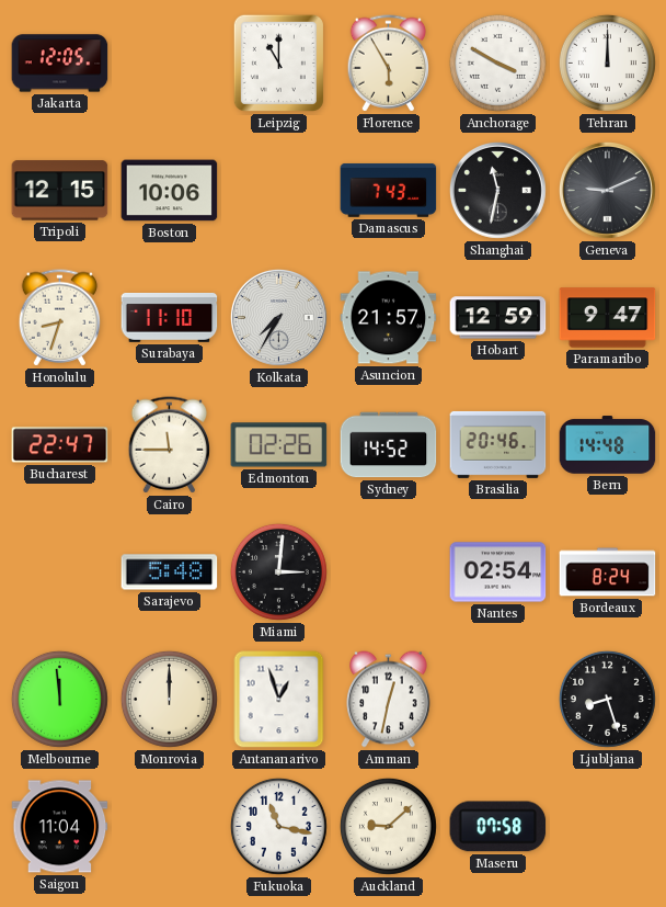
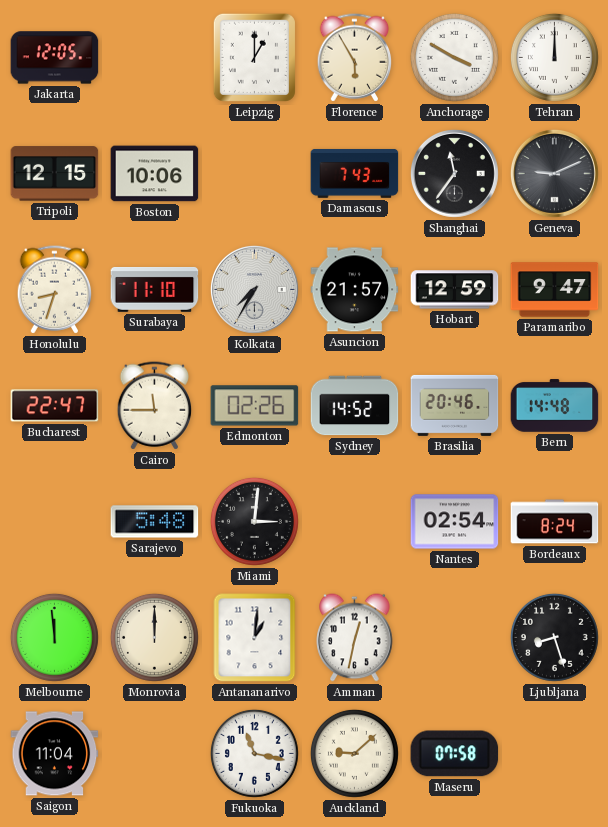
Leipzig: 11:00 -> 1:00
Shanghai: 11:32 -> 11:36
Antananarivo: 12:57 -> 1:01
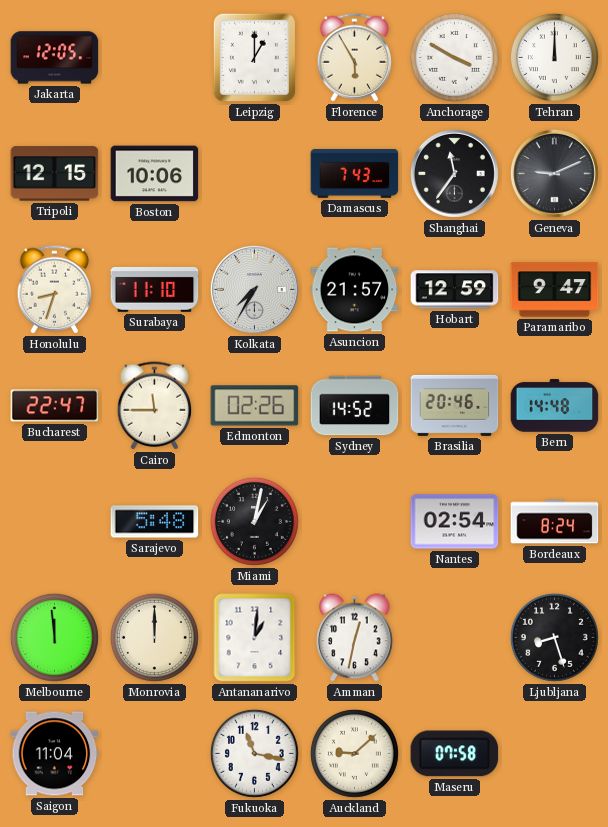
Miami: 3:01 -> 1:02
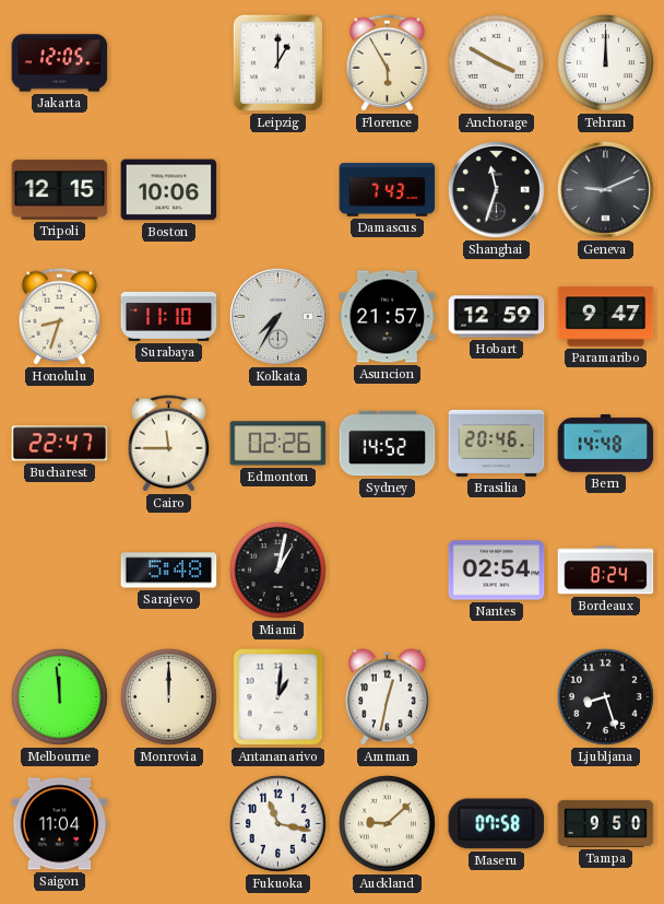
Shanghai: 11:36 -> 11:33
Tampa: none -> 9:50
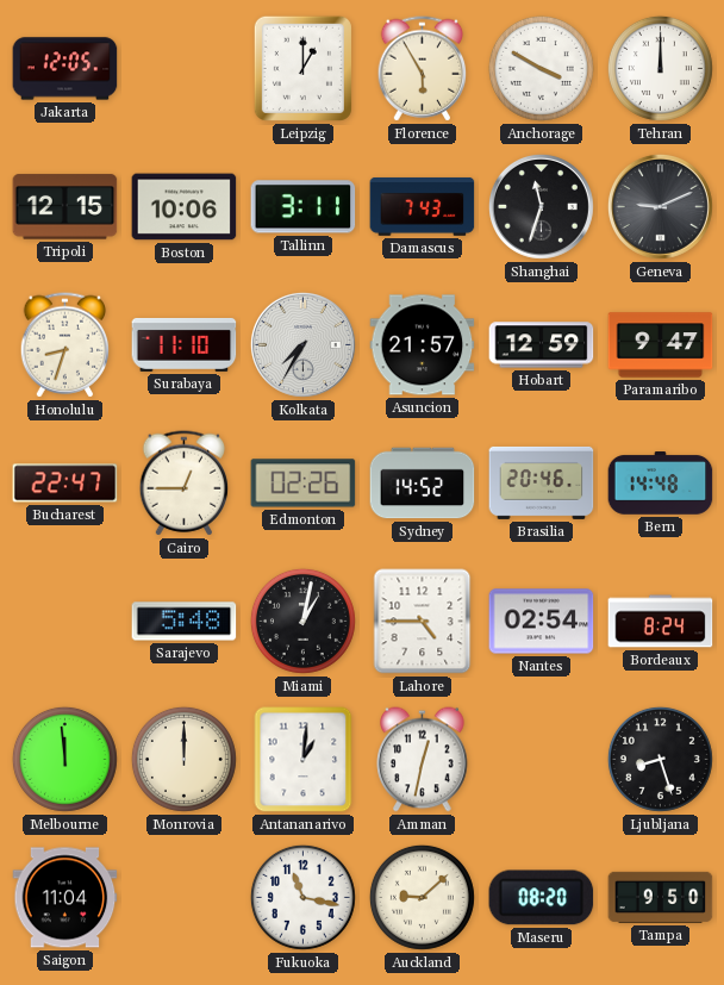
Tallinn: none -> 3:11
Cairo: 11:45 -> 12:45
Lahore: none -> 4:45
Maseru: 07:58 -> 08:20
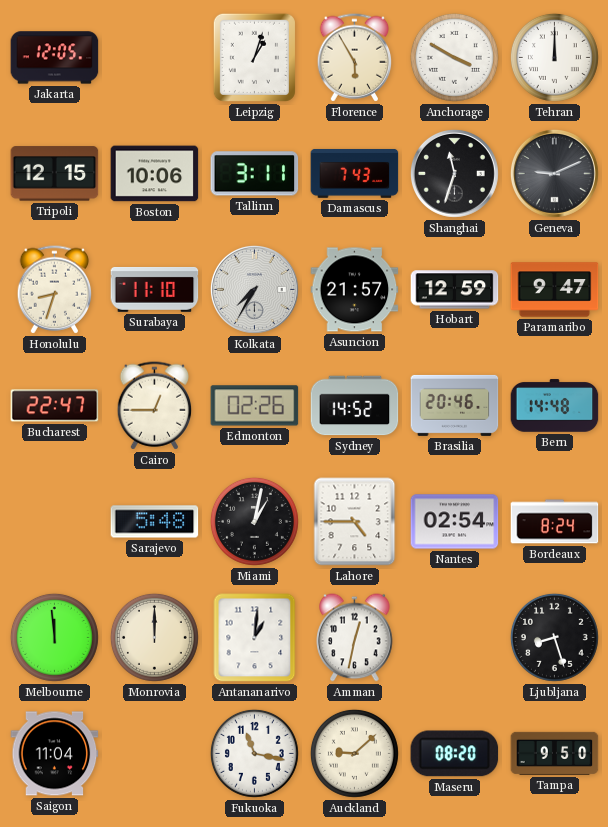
Leipzig: 1:00 -> 1:03
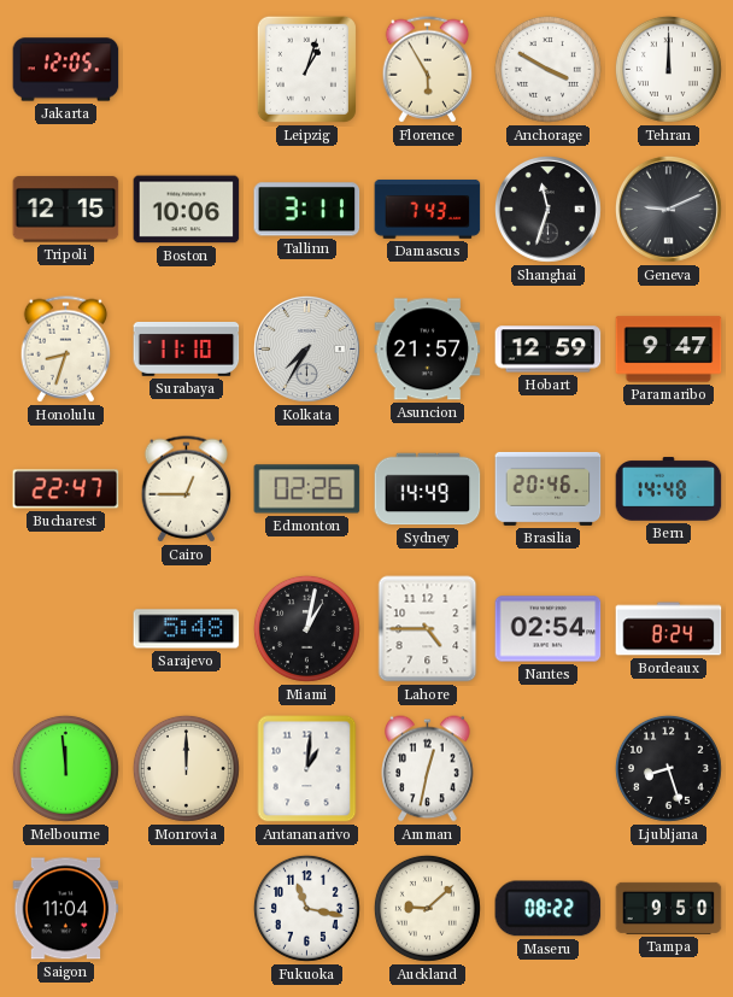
Sydney: 14:52 -> 14:49
Maseru: 08:20 -> 08:22
